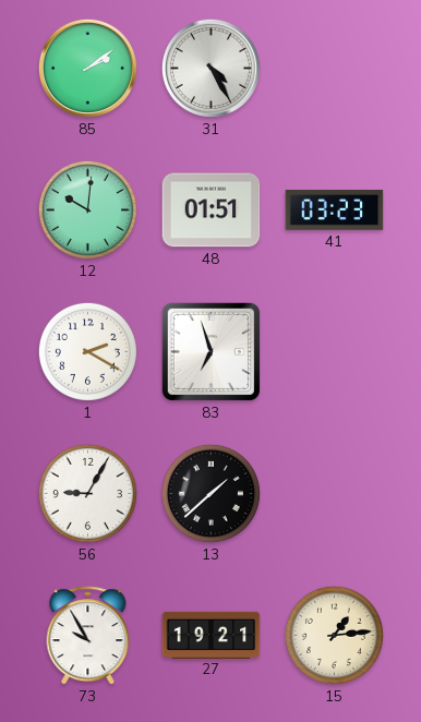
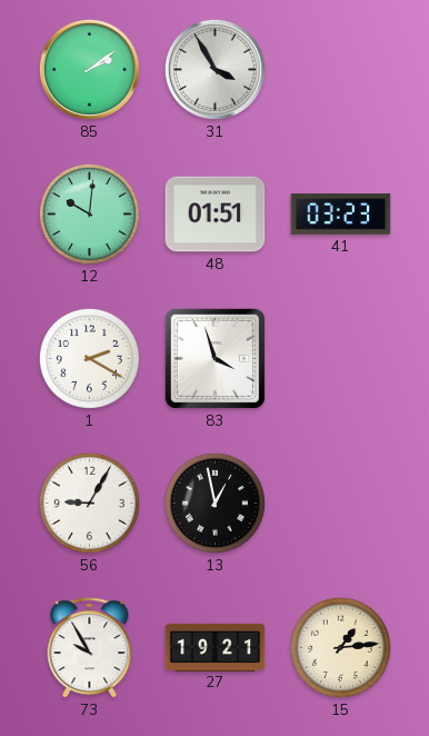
31: 4:25 -> 3:55
83: 6:57 -> 3:57
13: 1:38 -> 12:58
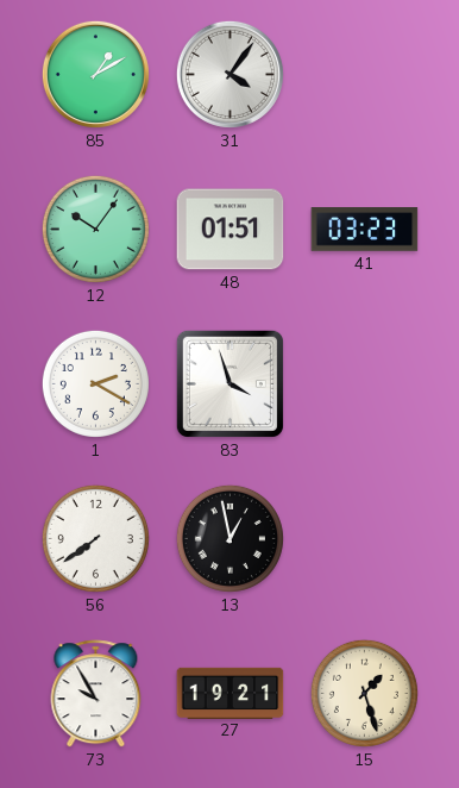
85: 2:09 -> 1:10
31: 3:55 -> 4:06
12: 10:01 -> 10:06
56: 9:05 -> 7:39
15: 1:14 -> 1:27
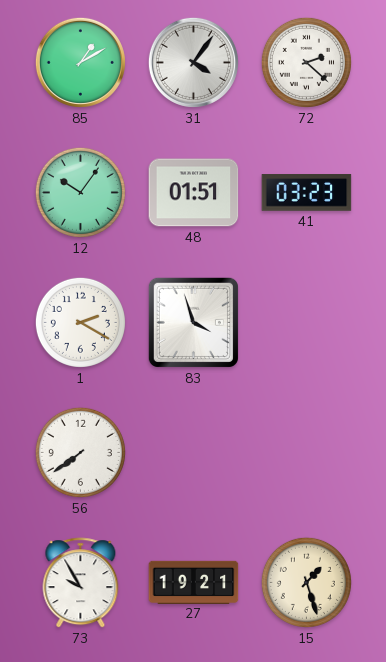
72: none -> 2:22
13: 12:58 -> none
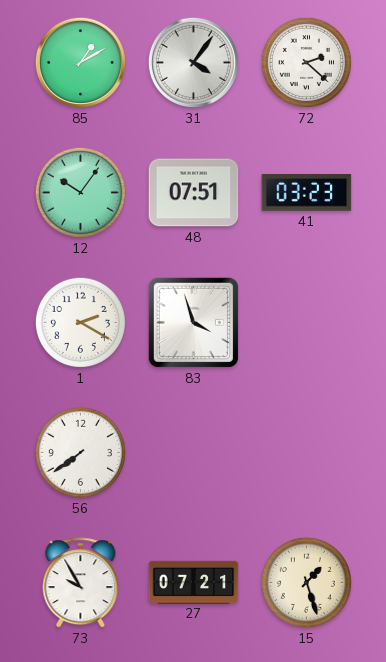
48: 01:51 -> 07:51
27: 19:21 -> 07:21
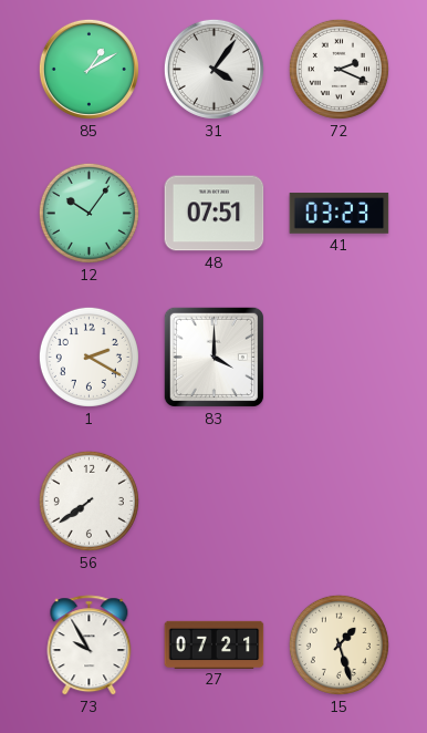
72: 2:22 -> 2:19
83: 3:57 -> 4:00
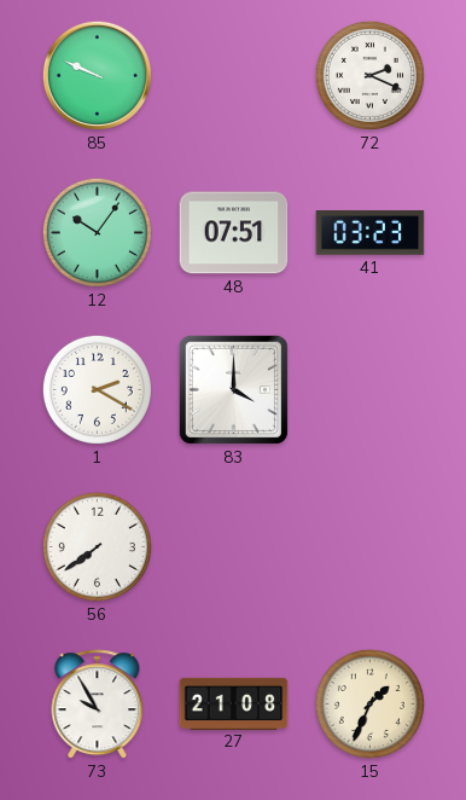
85: 1:10 -> 9:49
31: 4:06 -> none
27: 07:21 -> 21:08
15: 1:27 -> 1:34
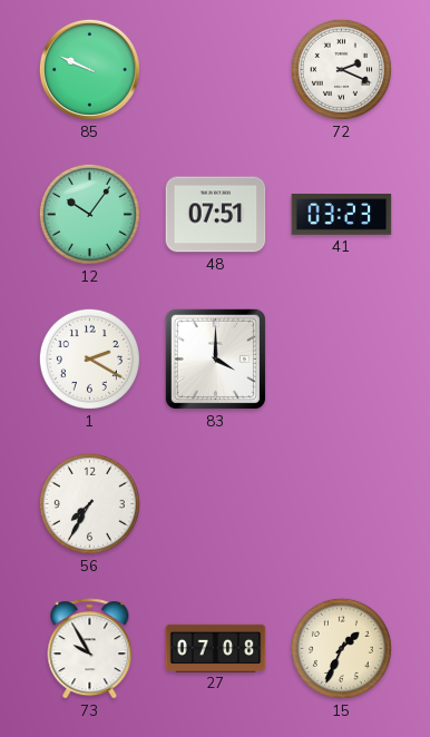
56: 7:39 -> 7:35
27: 21:08 -> 07:08
